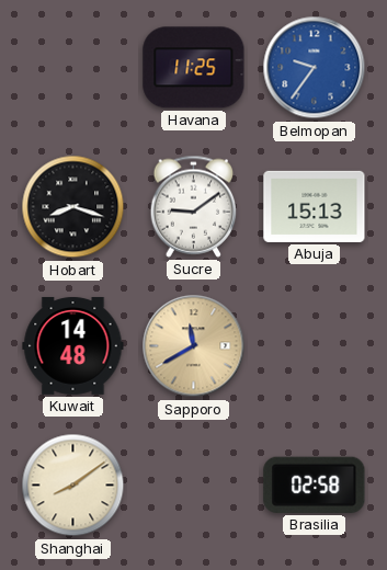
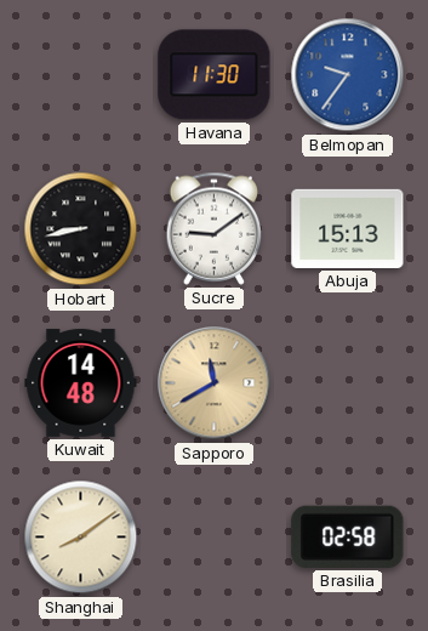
Havana: 11:25 -> 11:30
Hobart: 8:18 -> 8:43
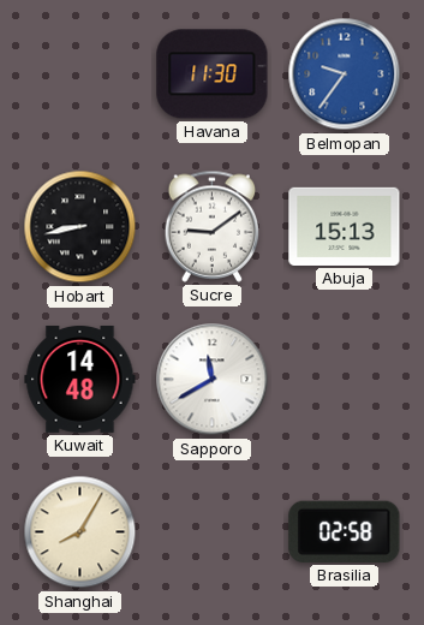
Sapporo dial: champagne -> white
Shanghai: 8:09 -> 8:05
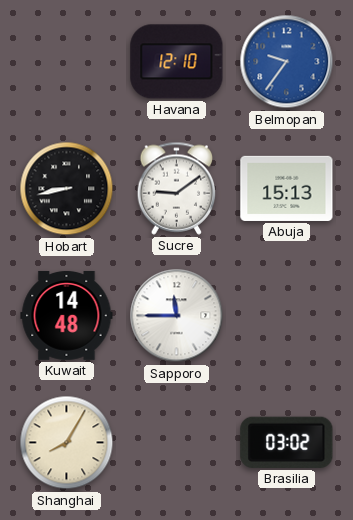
Havana: 11:30 -> 12:10
Sapporo: 11:40 -> 11:45
Brasilia: 02:58 -> 03:02
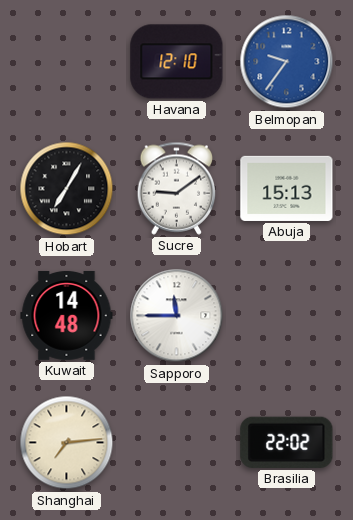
Hobart: 8:43 -> 7:05
Shanghai: 8:05 -> 7:14
Brasilia: 03:02 -> 22:02
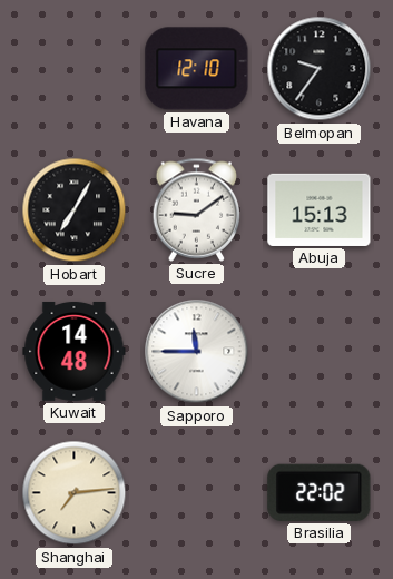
Belmopan dial: blue -> black
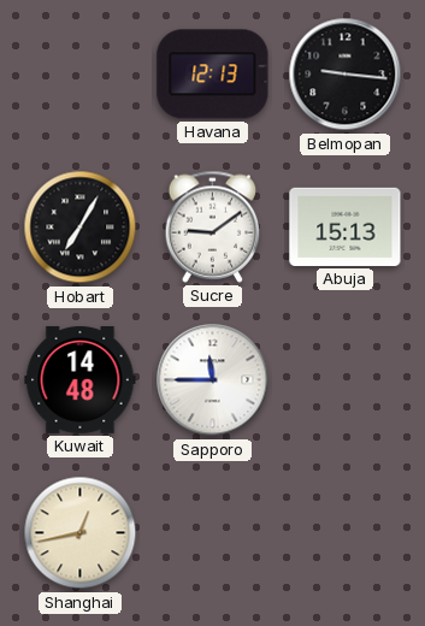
Havana: 12:10 -> 12:13
Belmopan: 9:36 -> 9:16
Shanghai: 7:14 -> 12:43
Brasilia: 22:02 -> none
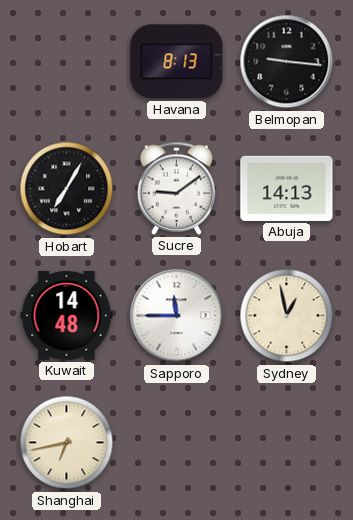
Havana: 12:13 -> 8:13
Abuja: 15:13 -> 14:13
Sydney: none -> 12:58
Shanghai: 12:43 -> 6:43
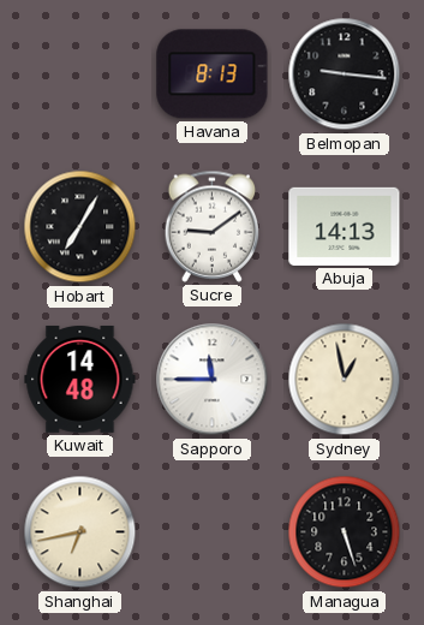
Managua: none -> 5:27
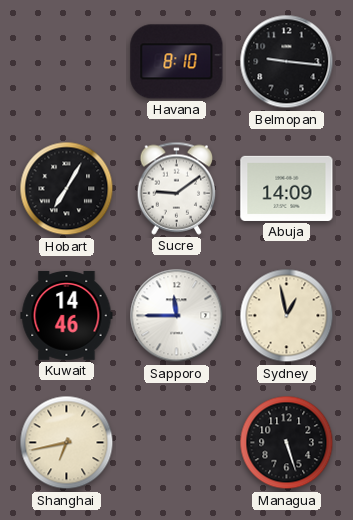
Havana: 8:13 -> 8:10
Abuja: 14:13 -> 14:09
Kuwait: 14:48 -> 14:46
